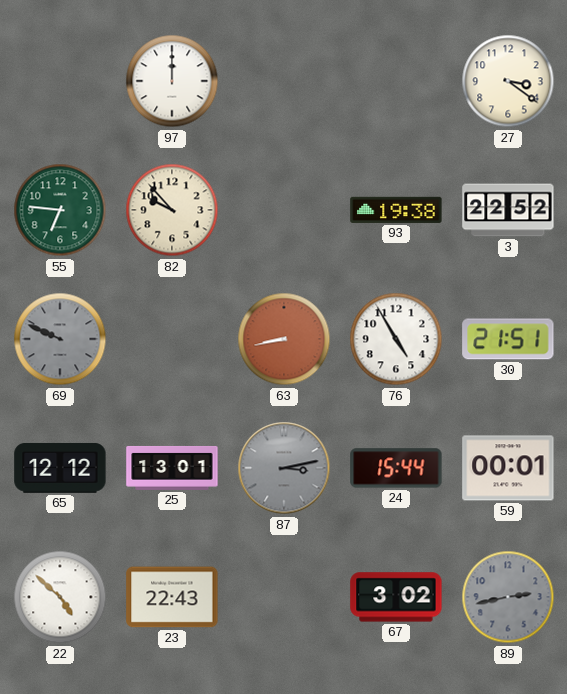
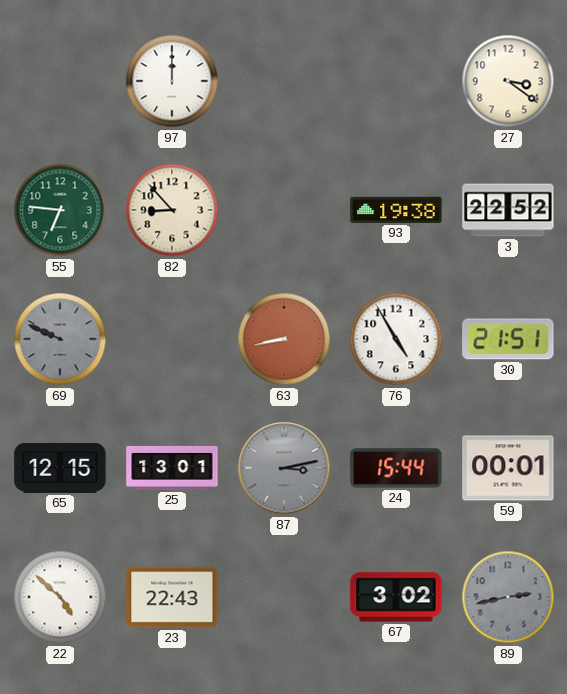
82: 9:53 -> 8:53
65: 12:12 -> 12:15
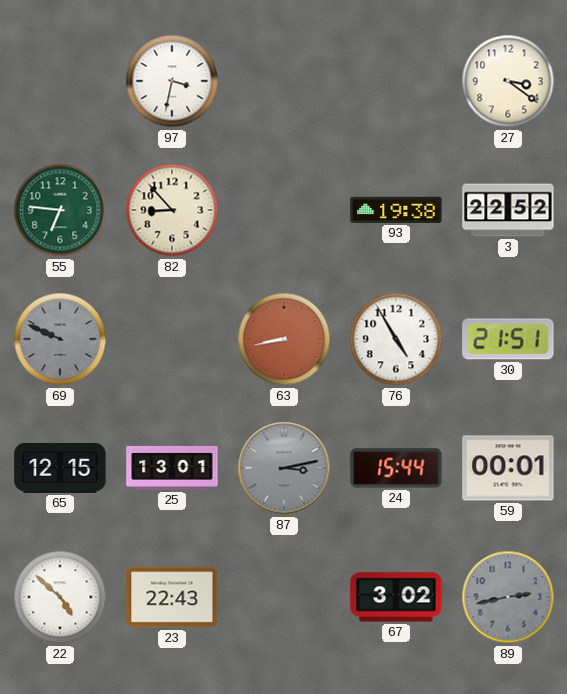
97: 12:00 -> 3:32
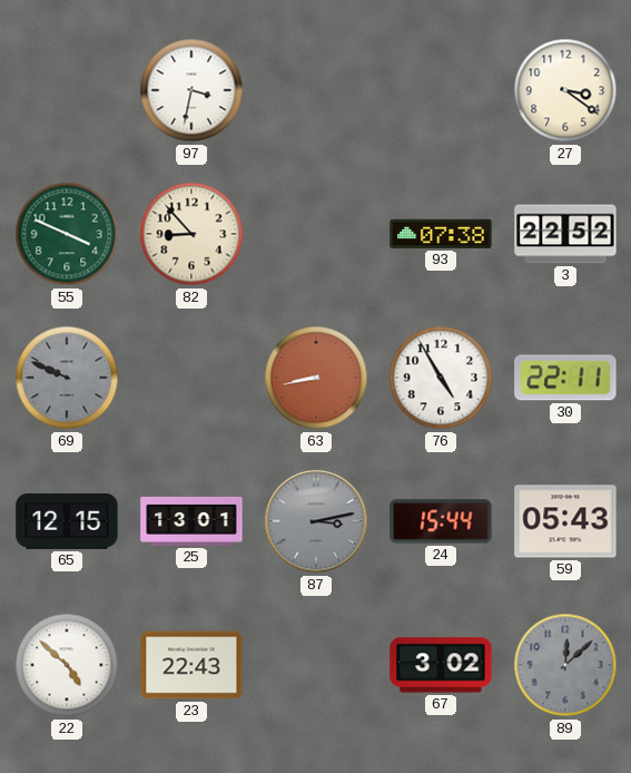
55: 6:46 -> 3:49
93: 19:38 -> 07:38
30: 21:51 -> 22:11
59: 00:01 -> 05:43
89: 2:43 -> 12:08
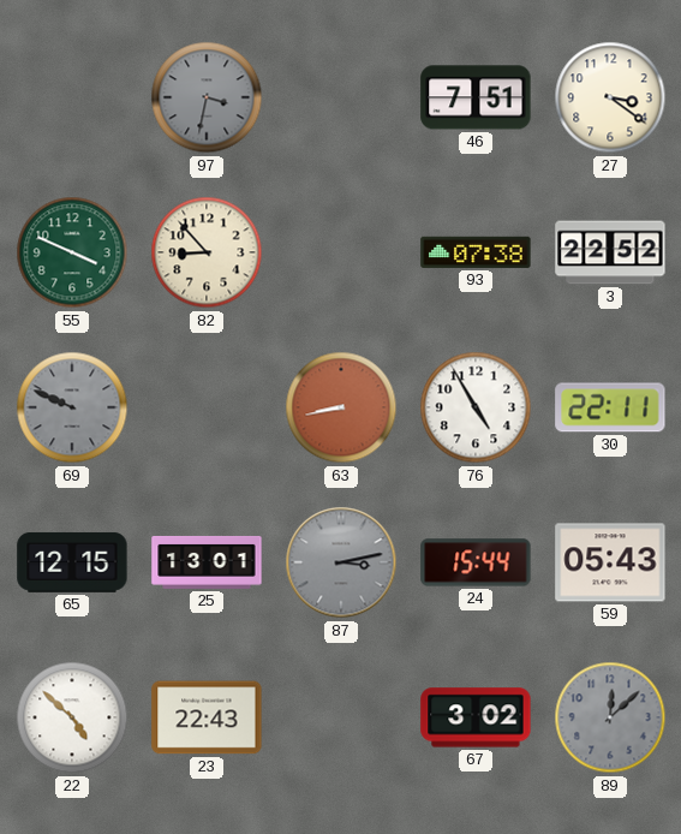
97 dial: white -> grey
46: none -> 7:51
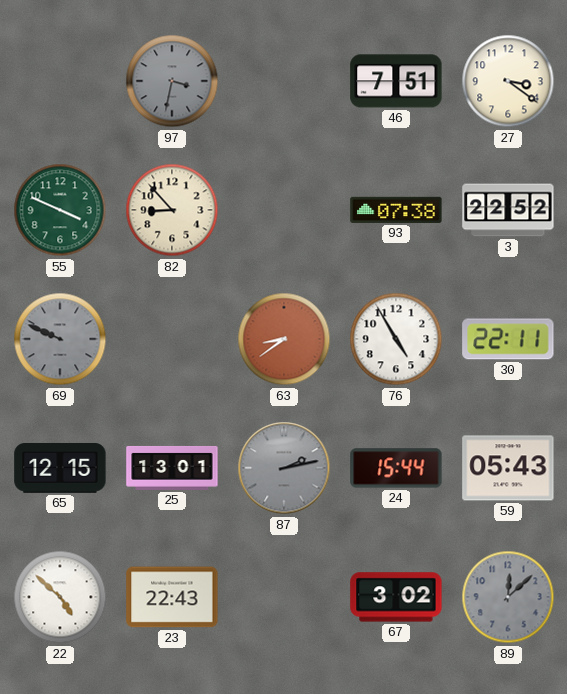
63: 8:43 -> 8:39
87: 3:13 -> 2:13
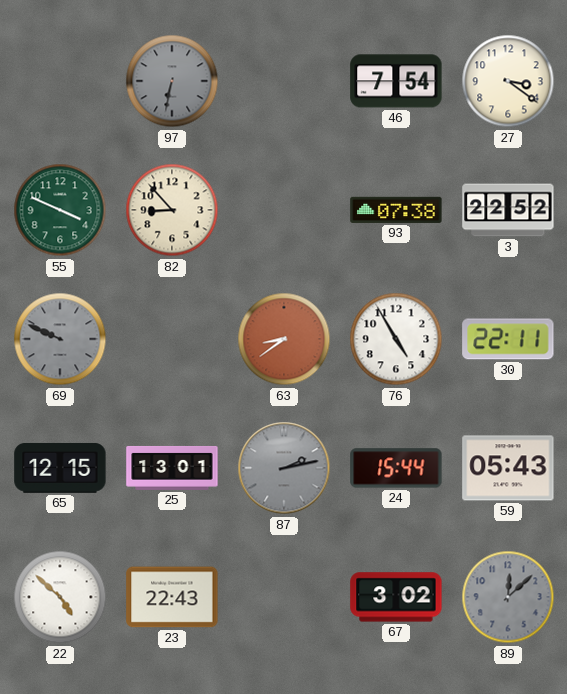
97: 3:32 -> 6:32
46: 7:51 -> 7:54
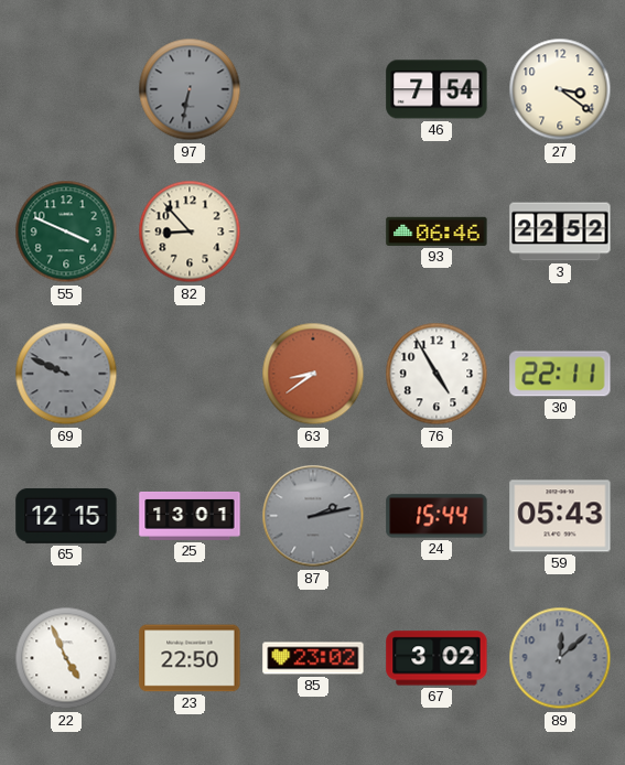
93: 07:38 -> 06:46
22: 4:52 -> 4:56
23: 22:43 -> 22:50
85: none -> 23:02
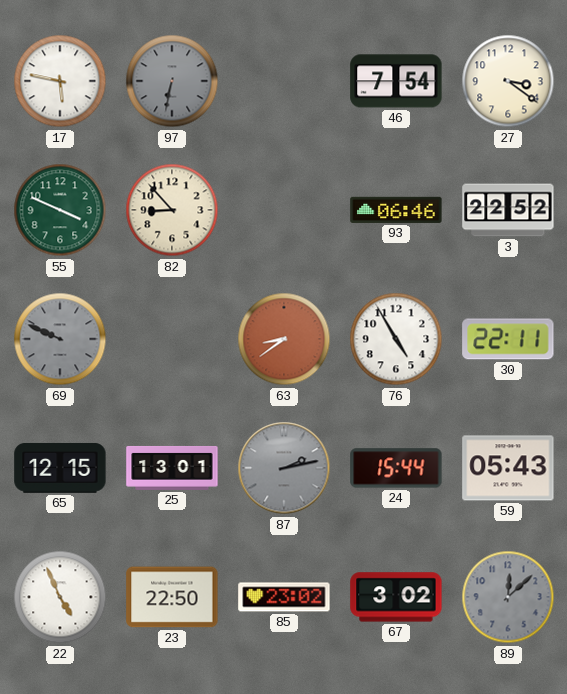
17: none -> 5:47
